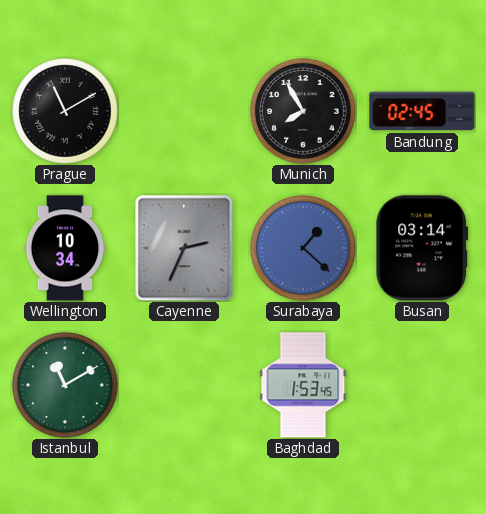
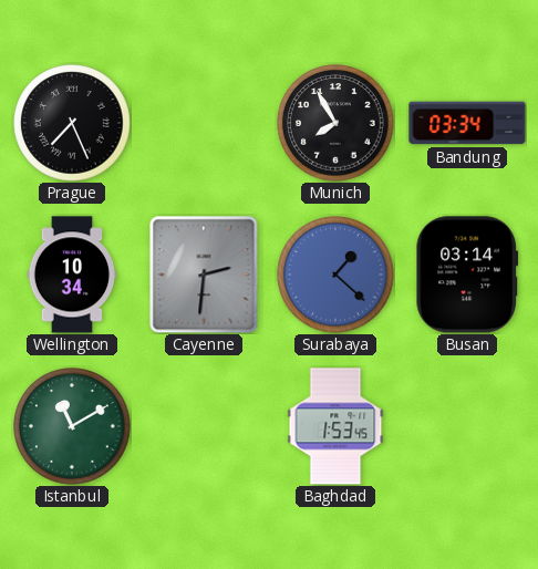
Prague: 11:10 -> 7:26
Bandung: 02:45 -> 03:34
Cayenne: 2:34 -> 2:31
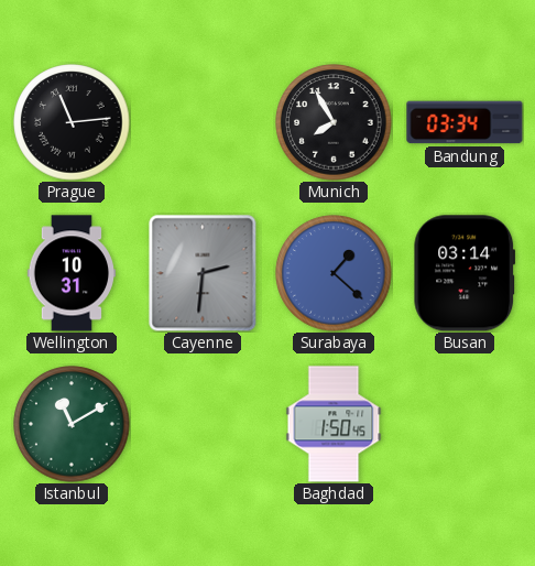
Prague: 7:26 -> 11:14
Wellington: 10:34 -> 10:31
Baghdad: 1:53 -> 1:50
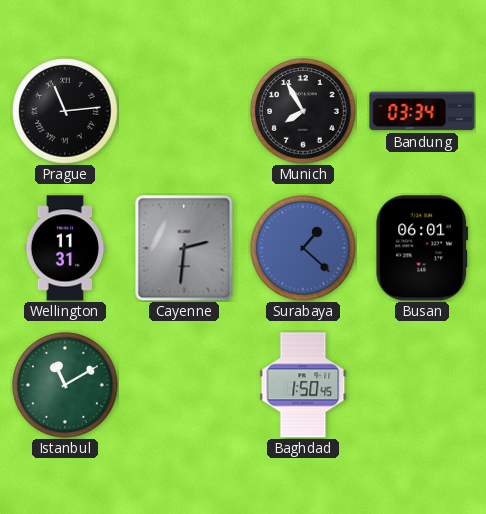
Wellington: 10:31 -> 11:31
Busan: 03:14 -> 06:01
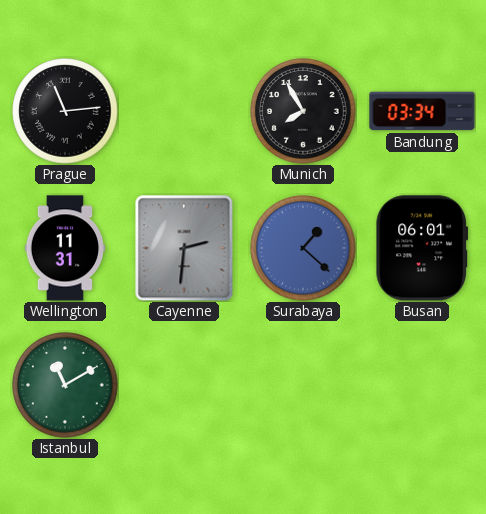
Baghdad: 1:50 -> none
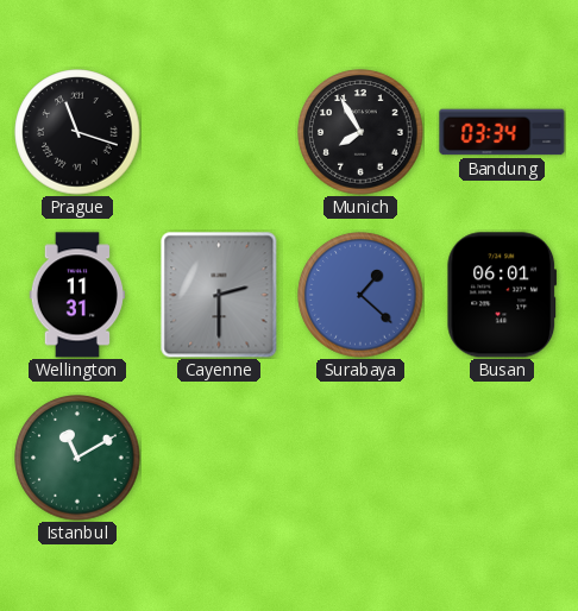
Prague: 11:14 -> 11:18
Cayenne: 2:31 -> 2:30
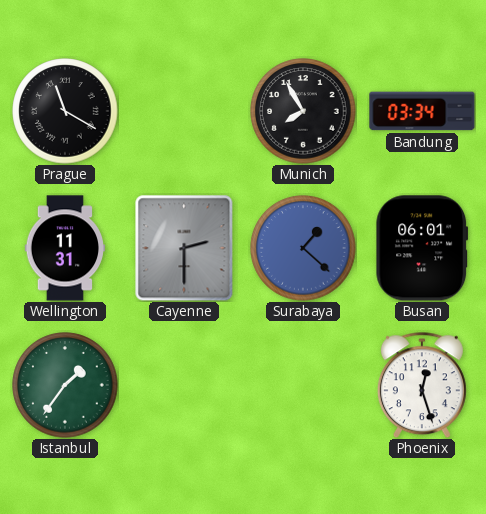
Prague: 11:18 -> 11:20
Istanbul: 11:10 -> 1:36
Phoenix: none -> 12:27
